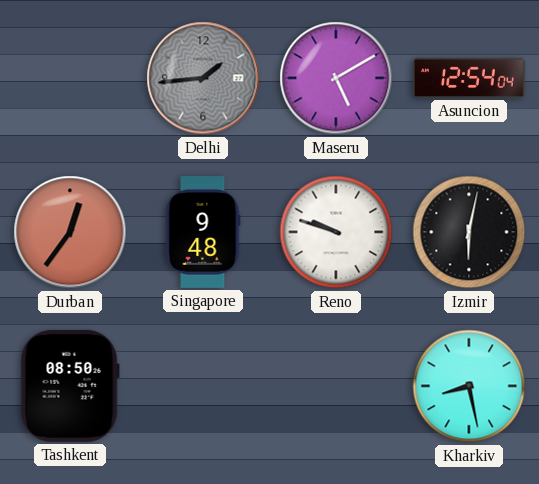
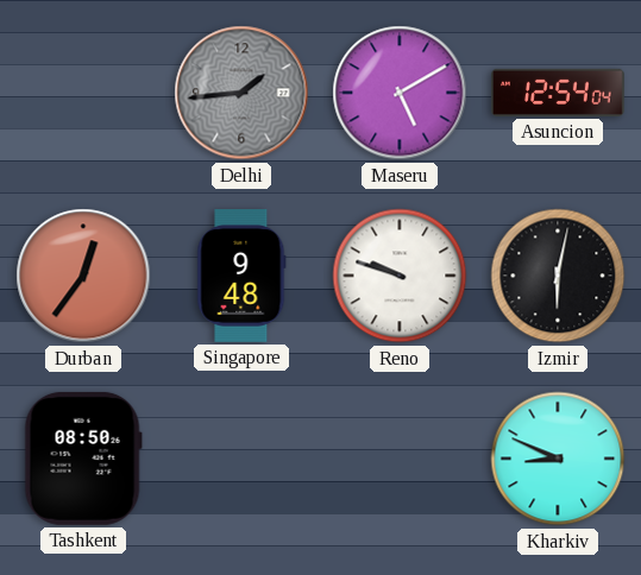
Kharkiv: 8:28 -> 8:49
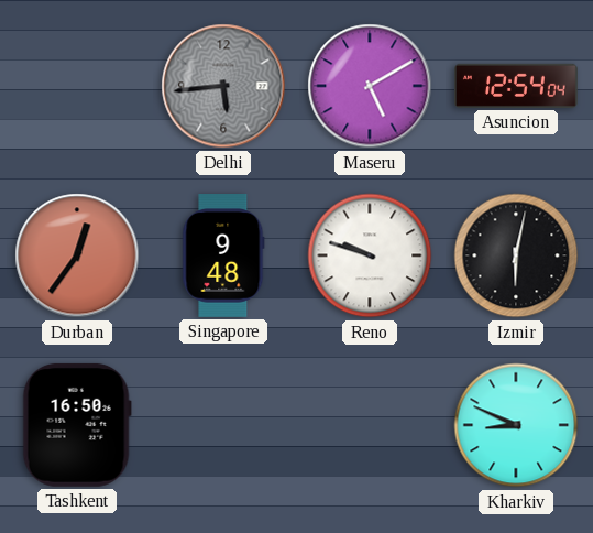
Delhi: 1:44 -> 5:44
Tashkent: 08:50 -> 16:50
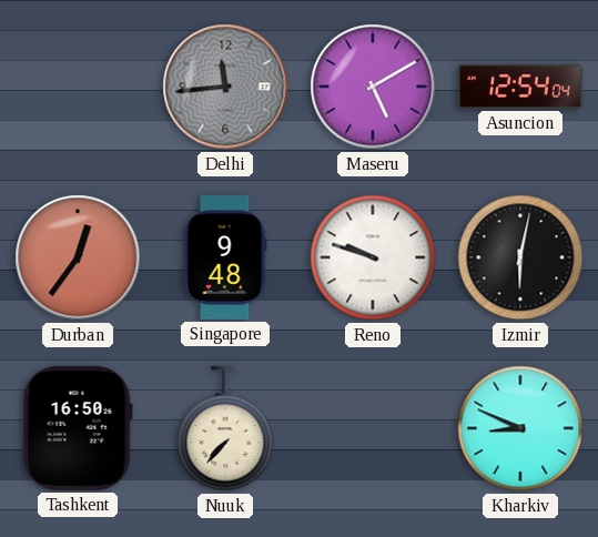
Delhi: 5:44 -> 11:44
Nuuk: none -> 7:37
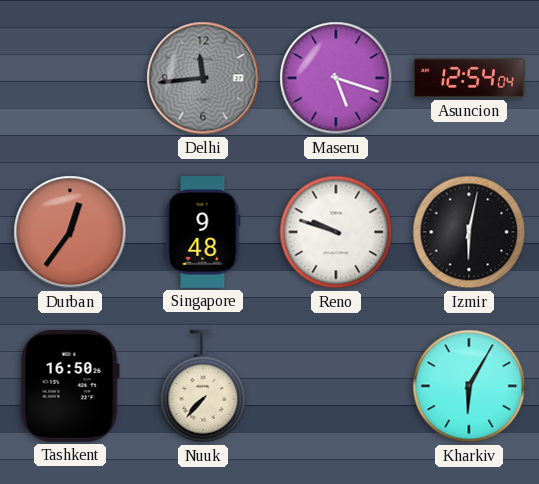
Maseru: 5:10 -> 5:18
Kharkiv: 8:49 -> 6:05
